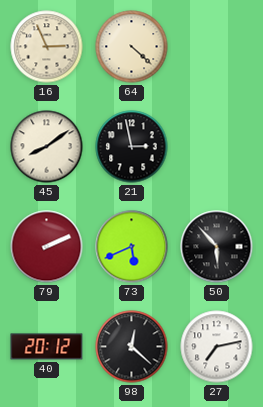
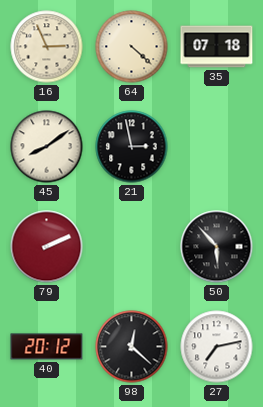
35: none -> 07:18
73: 5:41 -> none
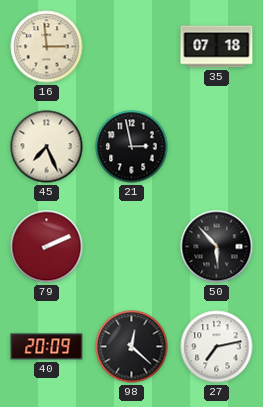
16: 2:56 -> 2:59
64: 4:22 -> none
45: 8:09 -> 7:26
40: 20:12 -> 20:09
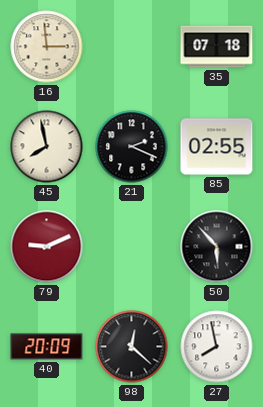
45: 7:26 -> 7:58
21: 2:58 -> 2:19
85: none -> 02:55
79: 2:11 -> 9:11
27: 7:13 -> 7:58
